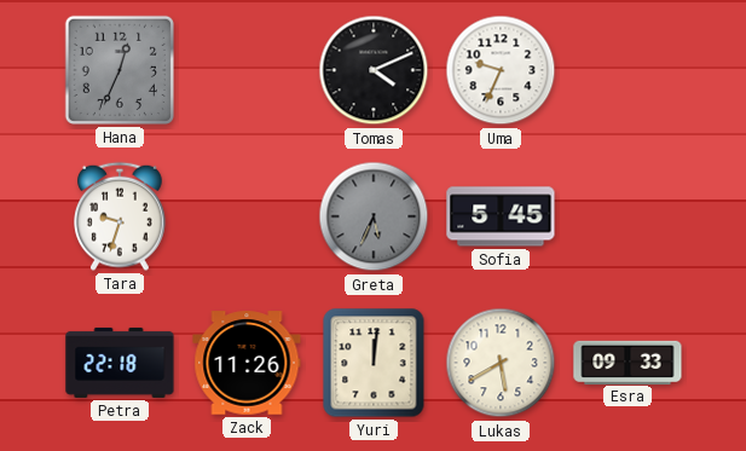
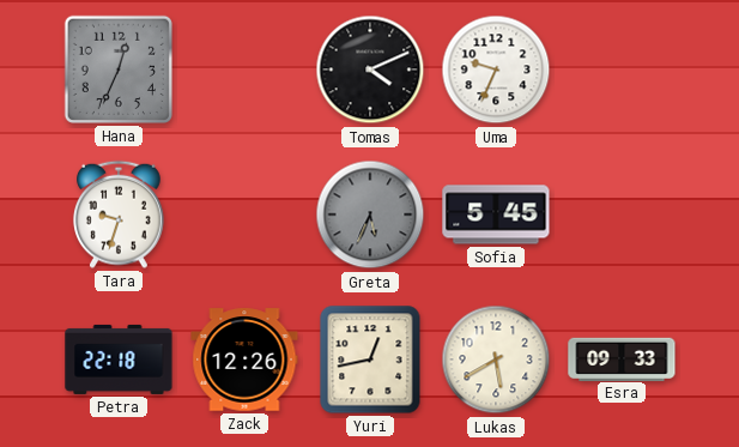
Zack: 11:26 -> 12:26
Yuri: 12:01 -> 12:43
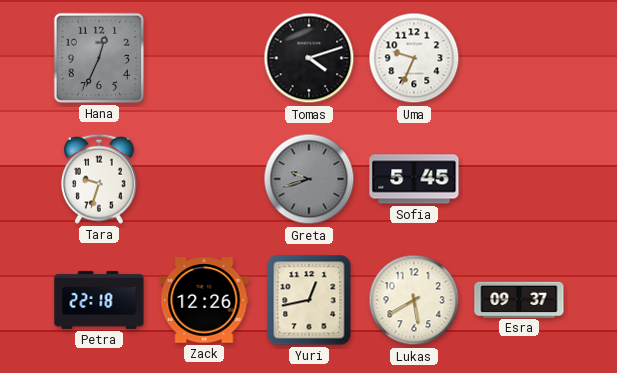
Tomas: 4:11 -> 4:12
Greta: 5:34 -> 9:42
Esra: 09:33 -> 09:37
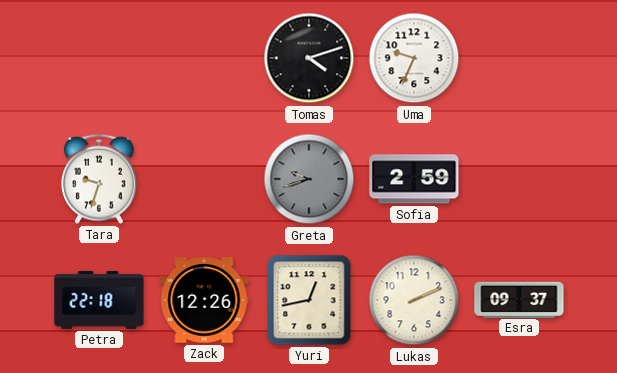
Hana: 12:34 -> none
Sofia: 5:45 -> 2:59
Lukas: 5:40 -> 2:11
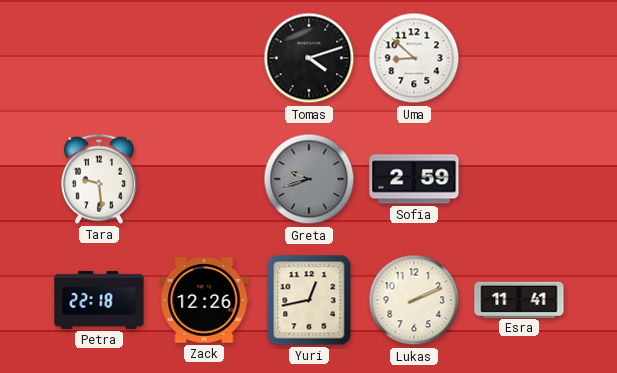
Uma: 9:34 -> 8:52
Tara: 9:33 -> 9:29
Esra: 09:37 -> 11:41
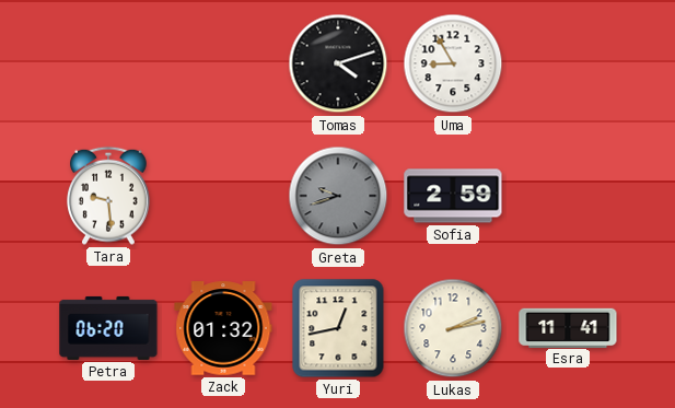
Uma: 8:52 -> 8:55
Petra: 22:18 -> 06:20
Zack: 12:26 -> 01:32
Lukas: 2:11 -> 2:13
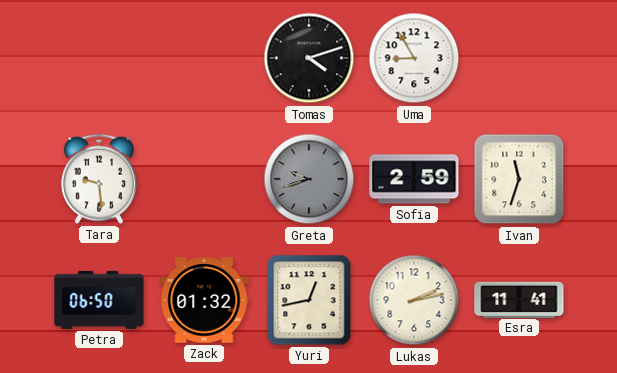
Ivan: none -> 11:33
Petra: 06:20 -> 06:50
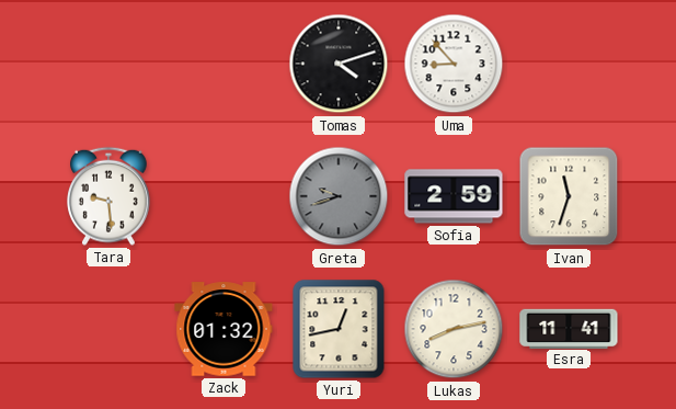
Uma: 8:55 -> 8:53
Petra: 06:50 -> none
Lukas: 2:13 -> 8:13
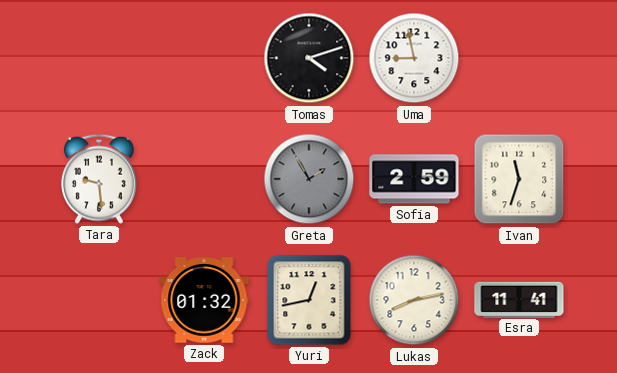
Uma: 8:53 -> 8:58
Greta: 9:42 -> 1:55
